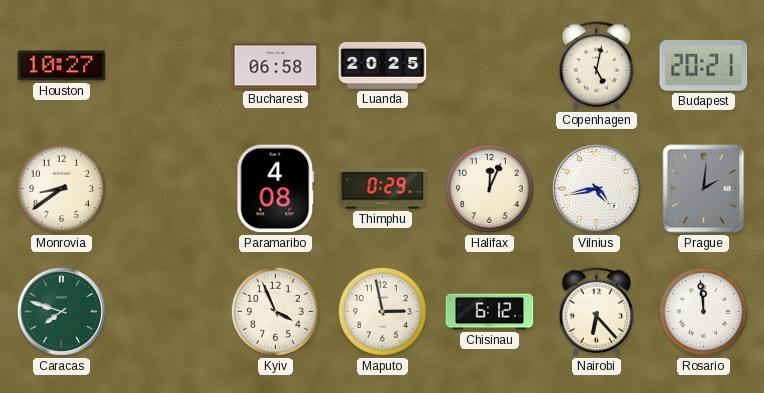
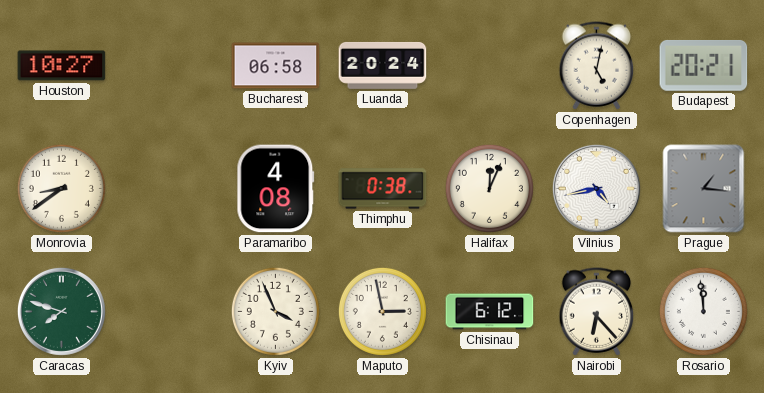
Luanda: 20:25 -> 20:24
Thimphu: 0:29 -> 0:38
Prague: 2:01 -> 1:16
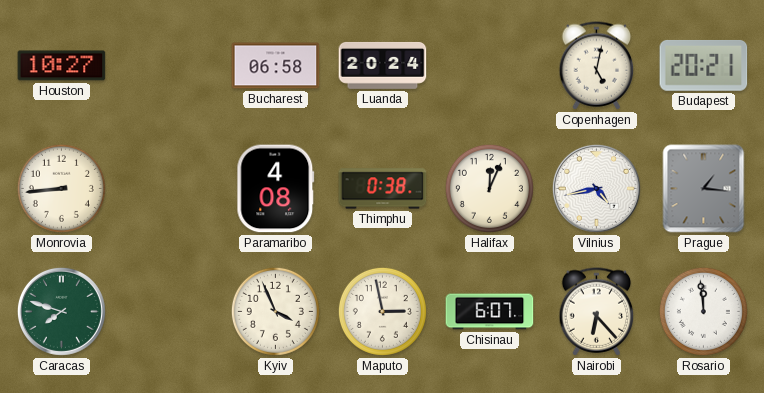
Monrovia: 8:39 -> 8:44
Chisinau: 6:12 -> 6:07
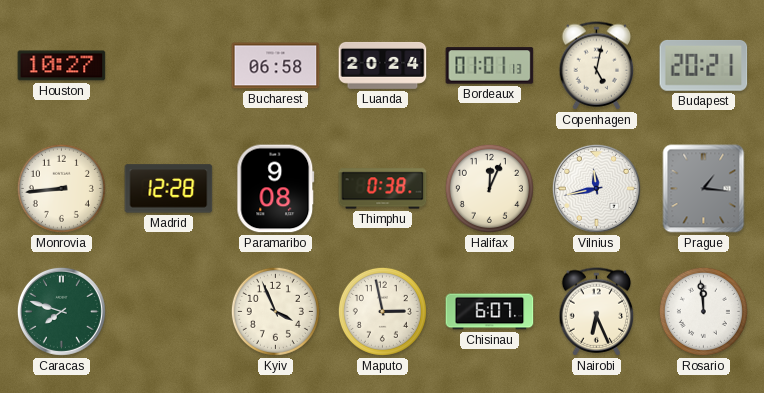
Bordeaux: none -> 01:01
Madrid: none -> 12:28
Paramaribo: 4:08 -> 9:08
Vilnius: 4:43 -> 11:43
Nairobi: 6:23 -> 6:26
